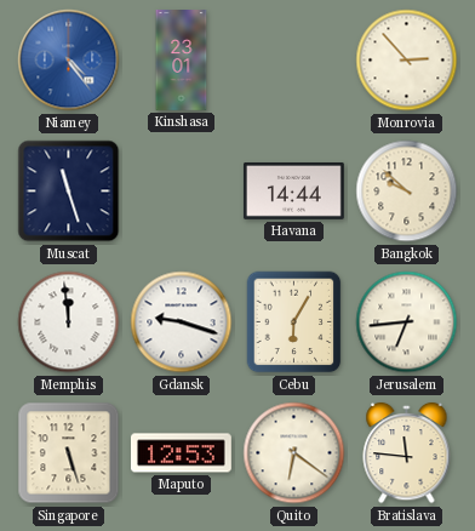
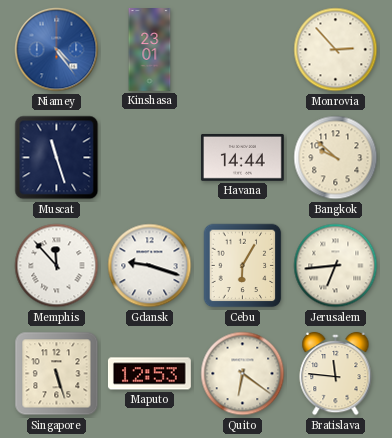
Memphis: 11:59 -> 11:53
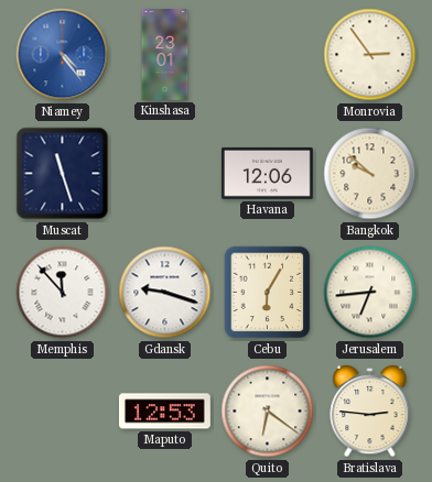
Monrovia: 2:53 -> 2:54
Havana: 14:44 -> 12:06
Singapore: 5:27 -> none
Bratislava: 11:46 -> 2:46
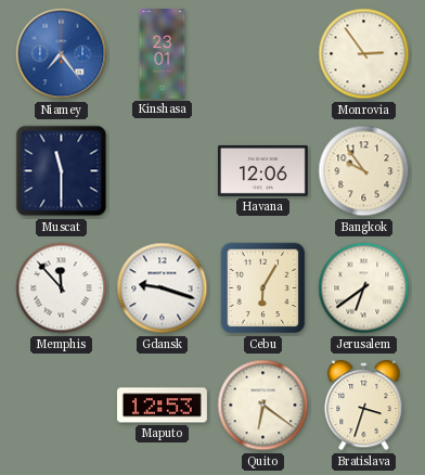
Niamey: 4:24 -> 7:24
Muscat: 11:27 -> 11:30
Bangkok: 9:52 -> 9:54
Jerusalem: 6:44 -> 6:39
Bratislava: 2:46 -> 3:33
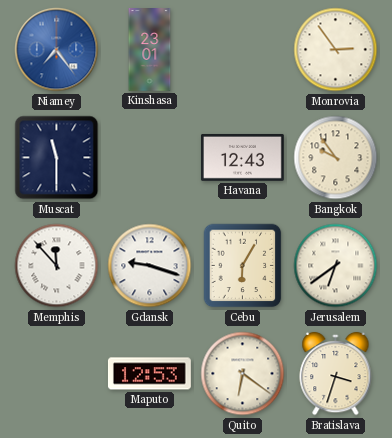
Havana: 12:06 -> 12:43
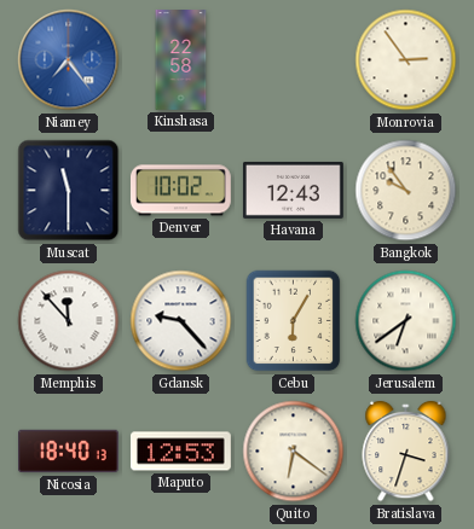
Kinshasa: 23:01 -> 22:58
Denver: none -> 10:02
Gdansk: 9:18 -> 9:23
Nicosia: none -> 18:40
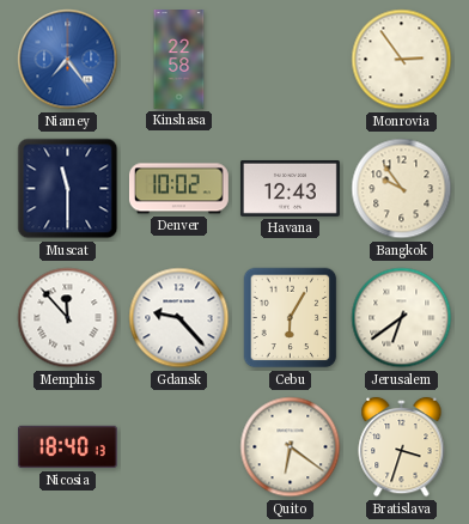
Maputo: 12:53 -> none
